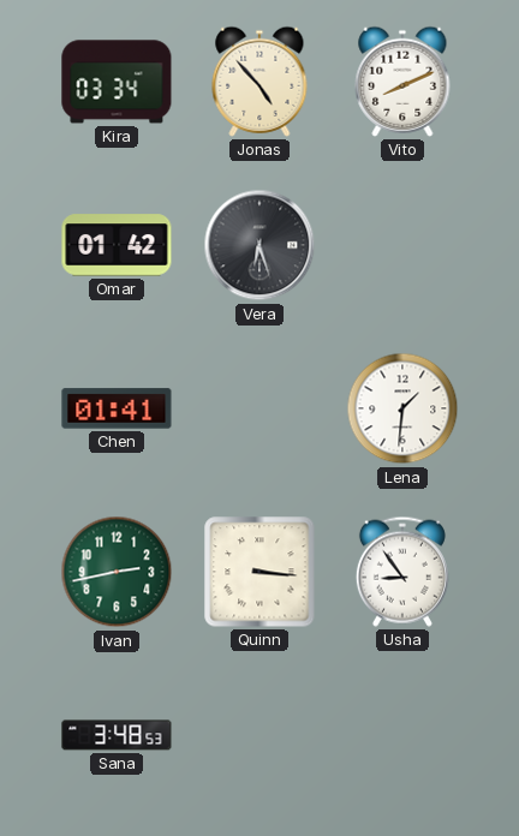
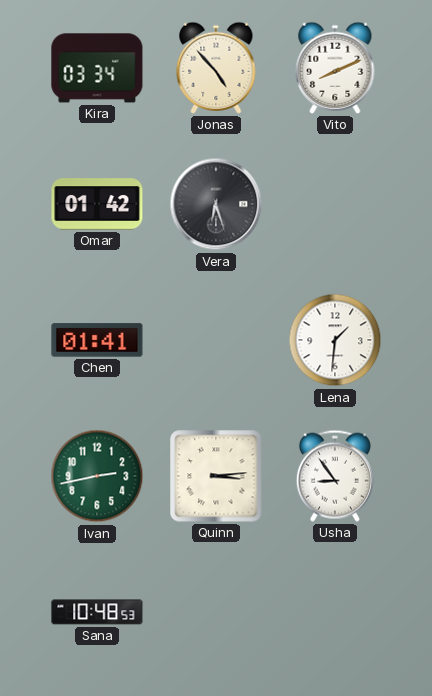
Quinn: 3:16 -> 3:14
Sana: 3:48 -> 10:48
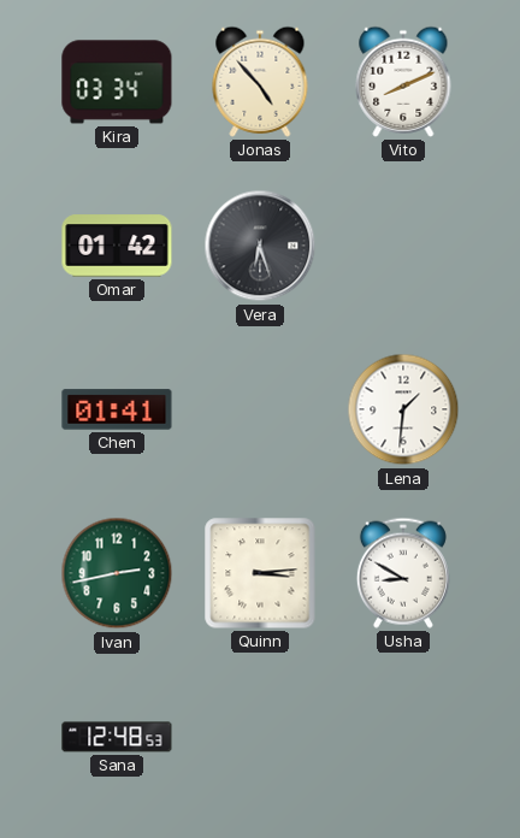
Usha: 8:54 -> 8:50
Sana: 10:48 -> 12:48
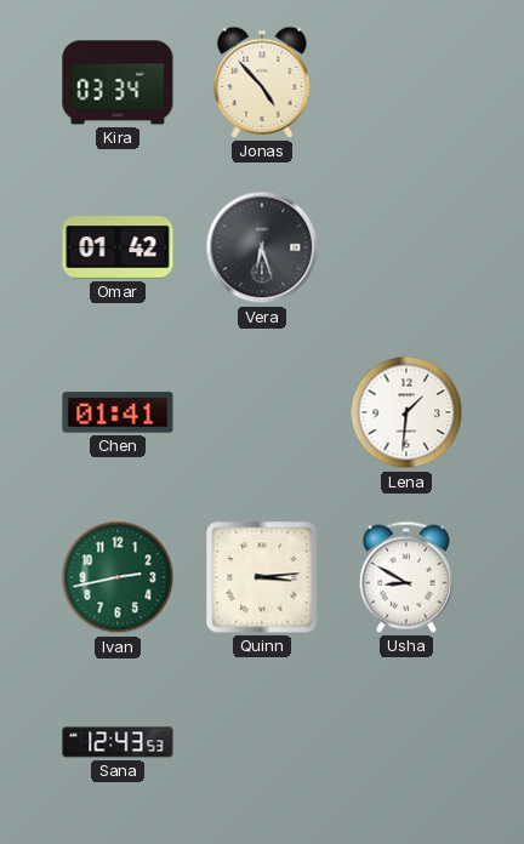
Vito: 8:11 -> none
Sana: 12:48 -> 12:43
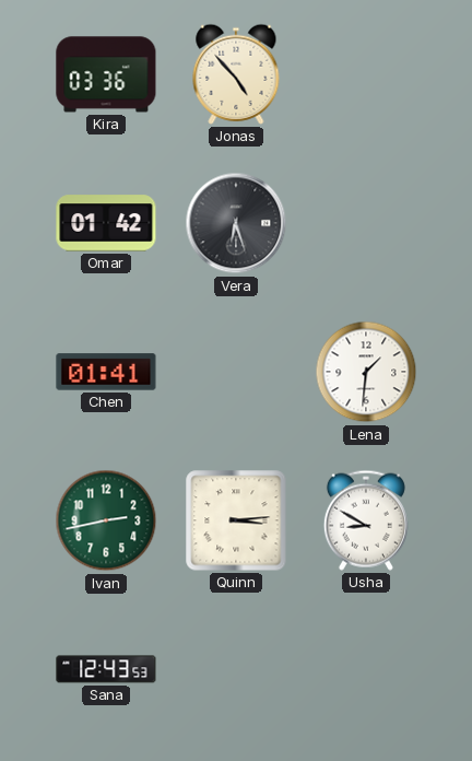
Kira: 03:34 -> 03:36
